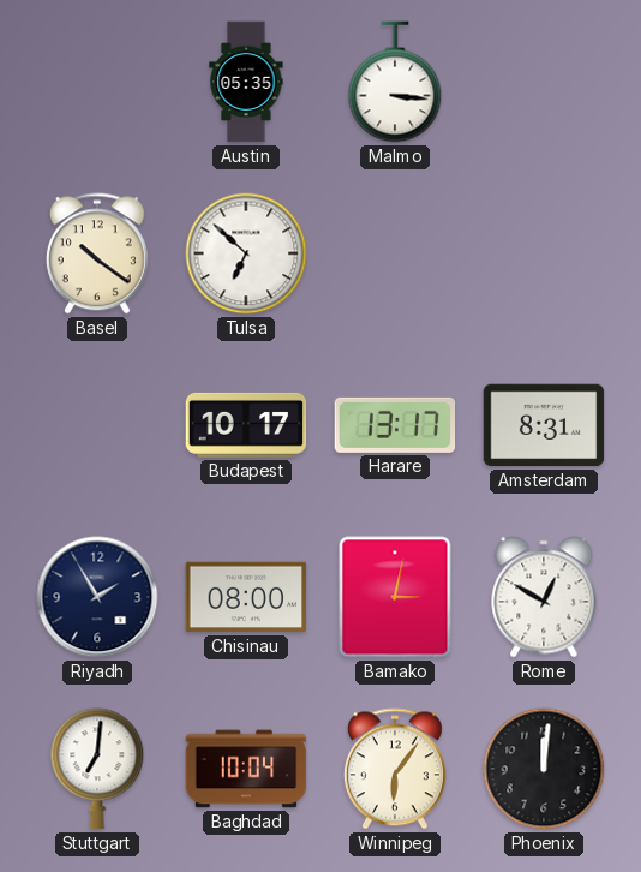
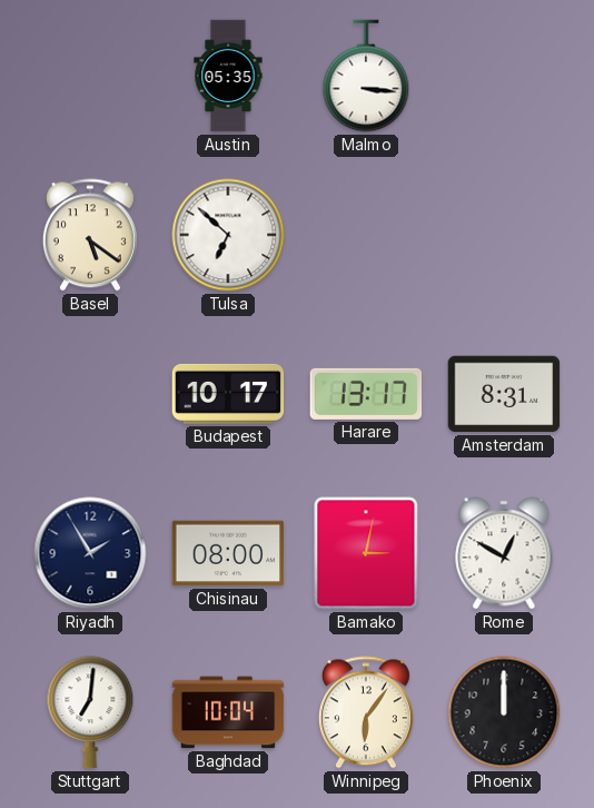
Basel: 10:21 -> 5:21
Phoenix: 12:01 -> 12:00
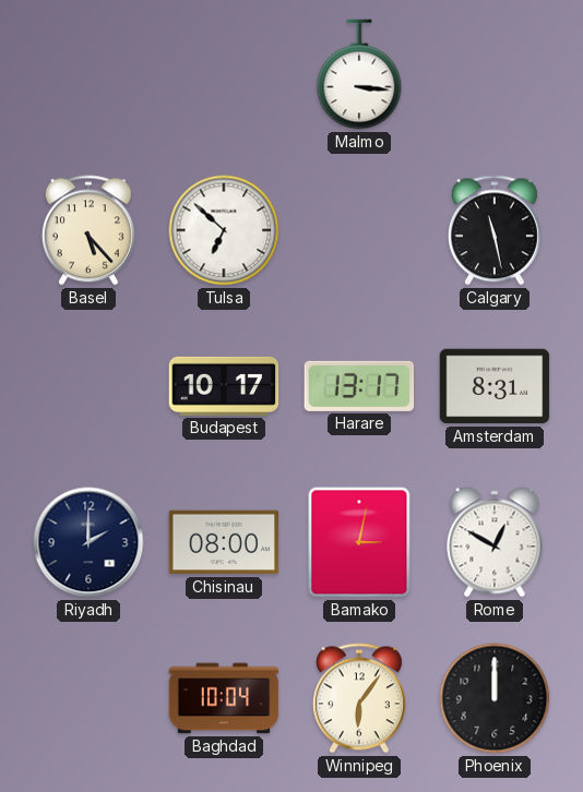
Austin: 05:35 -> none
Basel: 5:21 -> 5:23
Calgary: none -> 11:28
Riyadh: 1:55 -> 2:00
Stuttgart: 7:01 -> none
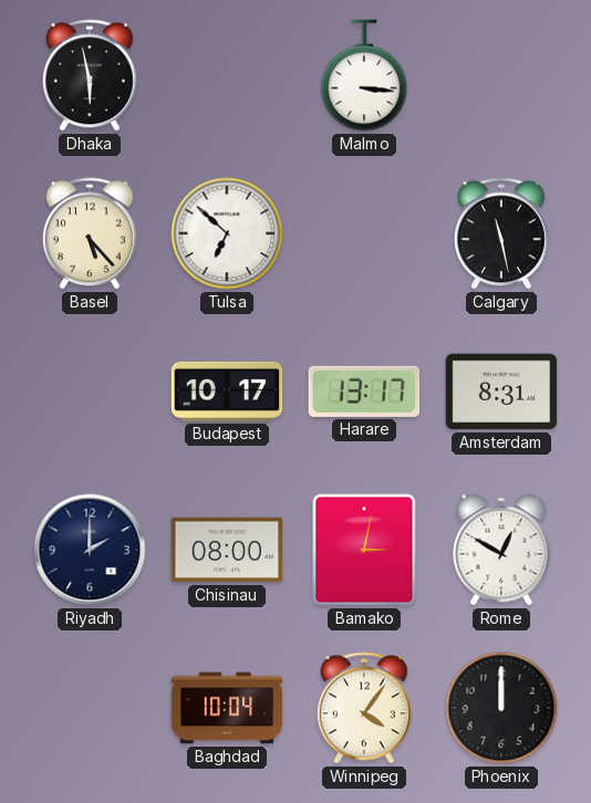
Dhaka: none -> 5:58
Winnipeg: 6:06 -> 4:06
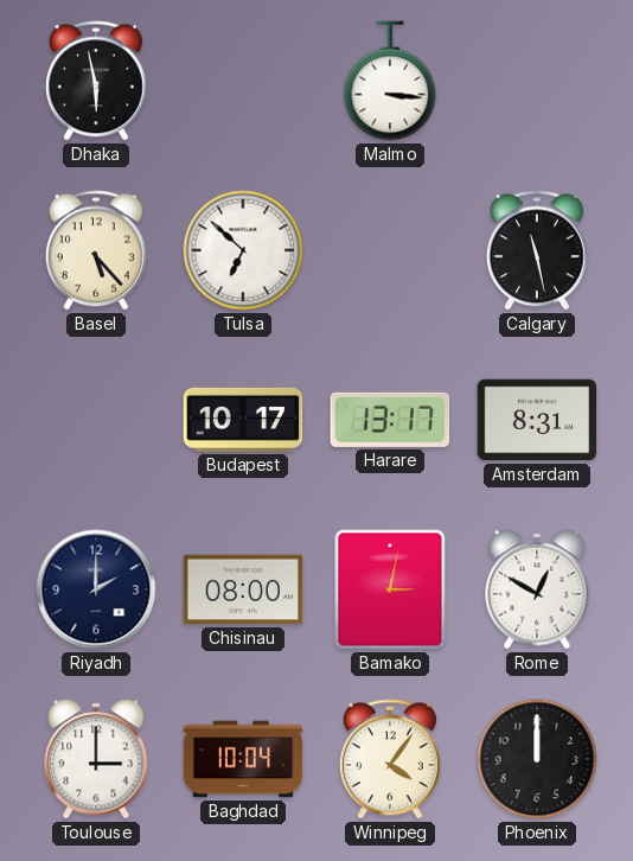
Toulouse: none -> 3:00
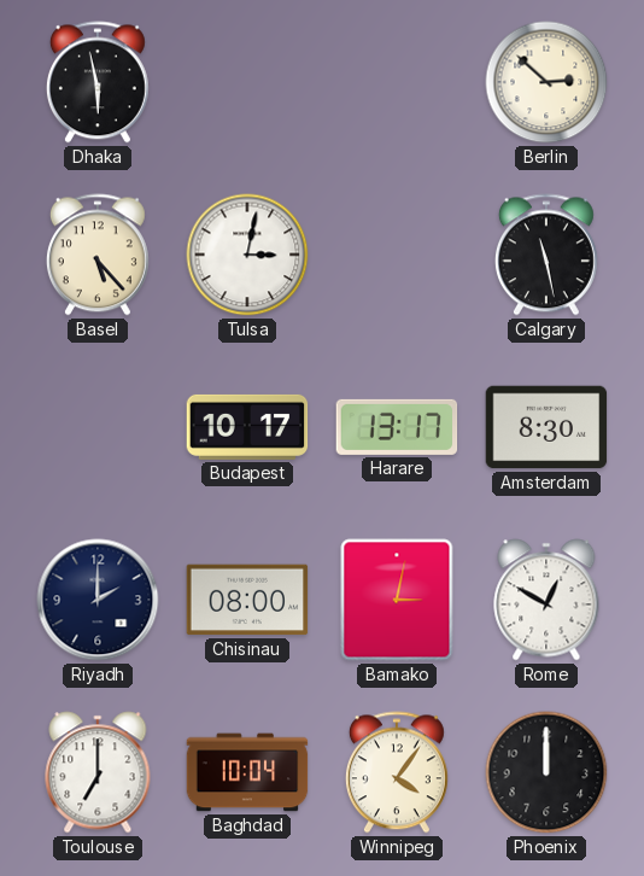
Malmo: 3:16 -> none
Berlin: none -> 2:52
Tulsa: 6:52 -> 3:02
Amsterdam: 8:31 -> 8:30
Toulouse: 3:00 -> 7:00
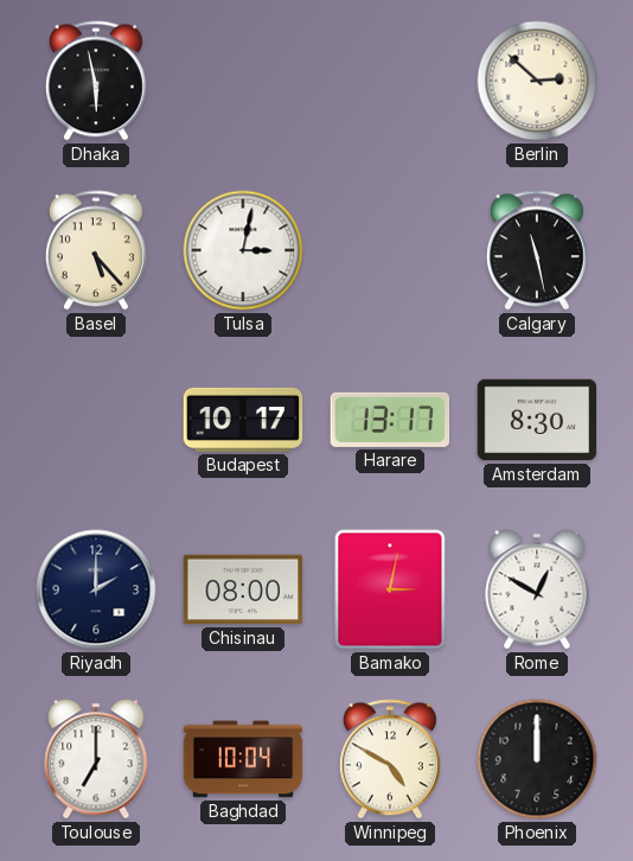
Winnipeg: 4:06 -> 4:50
